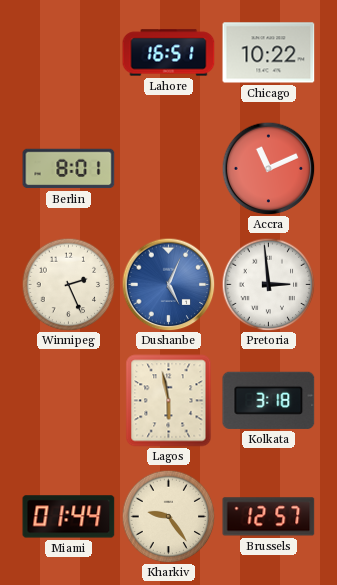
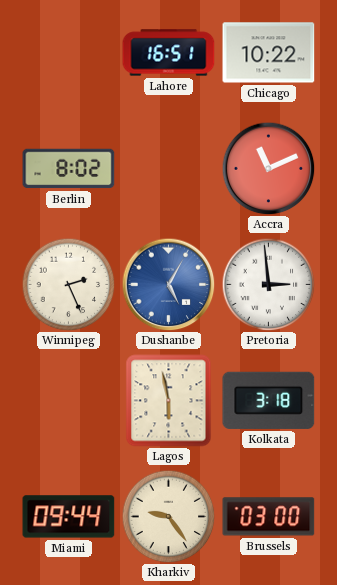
Berlin: 8:01 -> 8:02
Dushanbe: 5:04 -> 5:05
Miami: 01:44 -> 09:44
Brussels: 12:57 -> 03:00
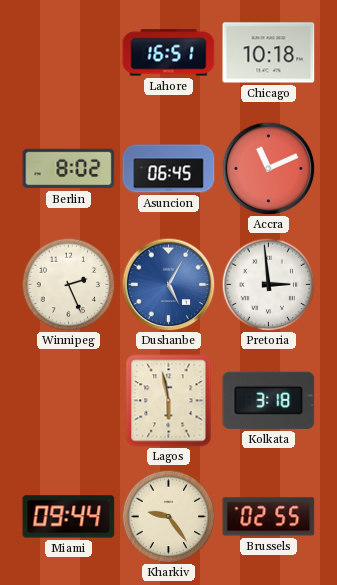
Chicago: 10:22 -> 10:18
Asuncion: none -> 06:45
Brussels: 03:00 -> 02:55
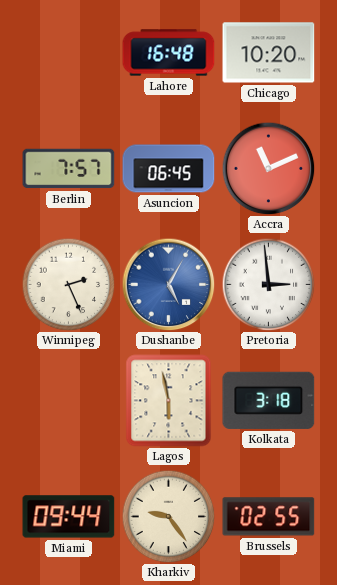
Lahore: 16:51 -> 16:48
Chicago: 10:18 -> 10:20
Berlin: 8:02 -> 7:57
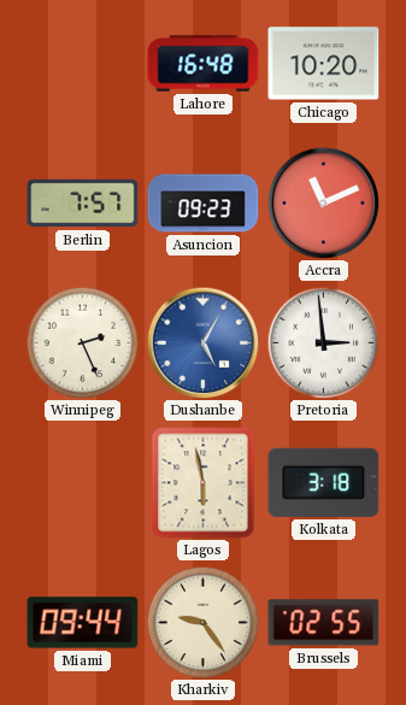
Asuncion: 06:45 -> 09:23
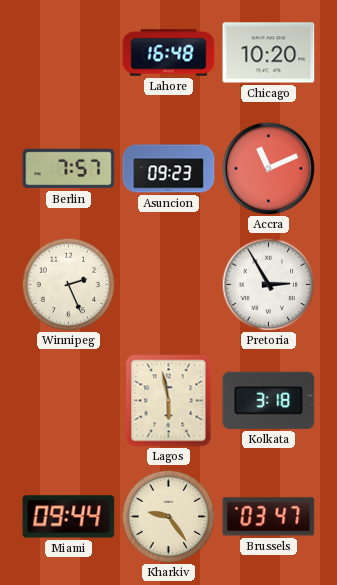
Dushanbe: 5:05 -> none
Pretoria: 2:59 -> 2:55
Brussels: 02:55 -> 03:47
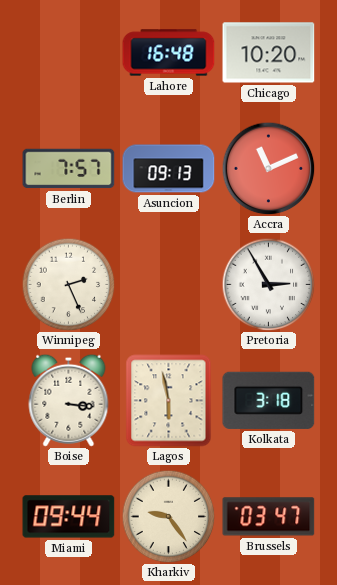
Asuncion: 09:23 -> 09:13
Boise: none -> 3:16
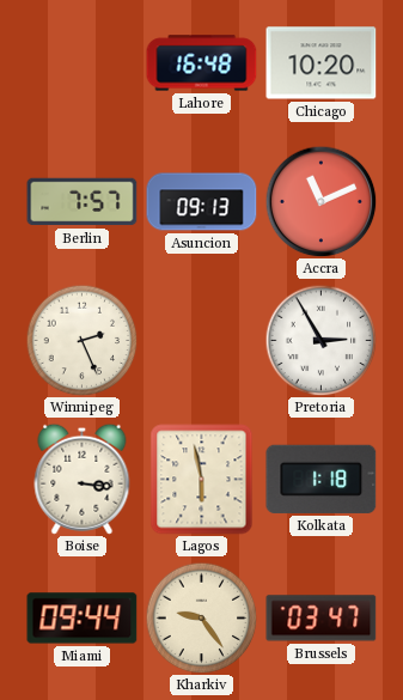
Kolkata: 3:18 -> 1:18
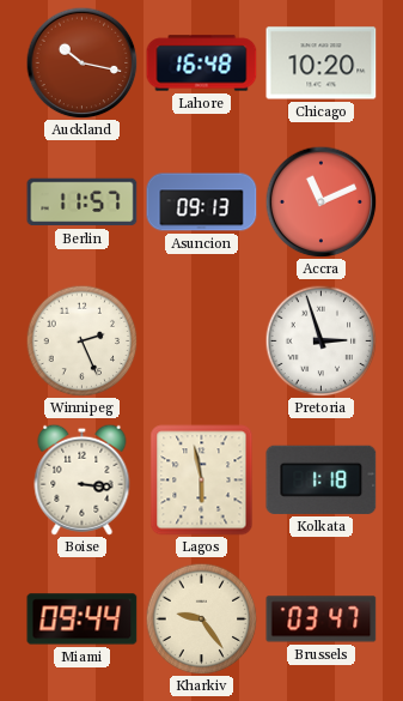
Auckland: none -> 10:17
Berlin: 7:57 -> 11:57
Pretoria: 2:55 -> 2:57
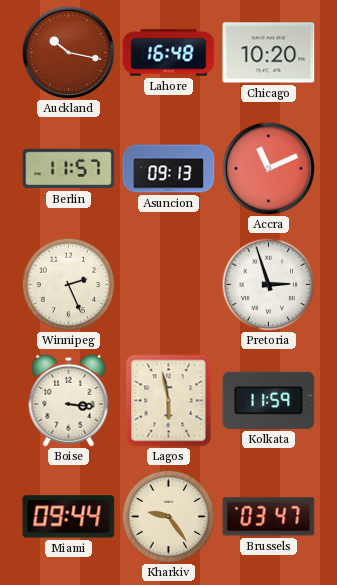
Kolkata: 1:18 -> 11:59
